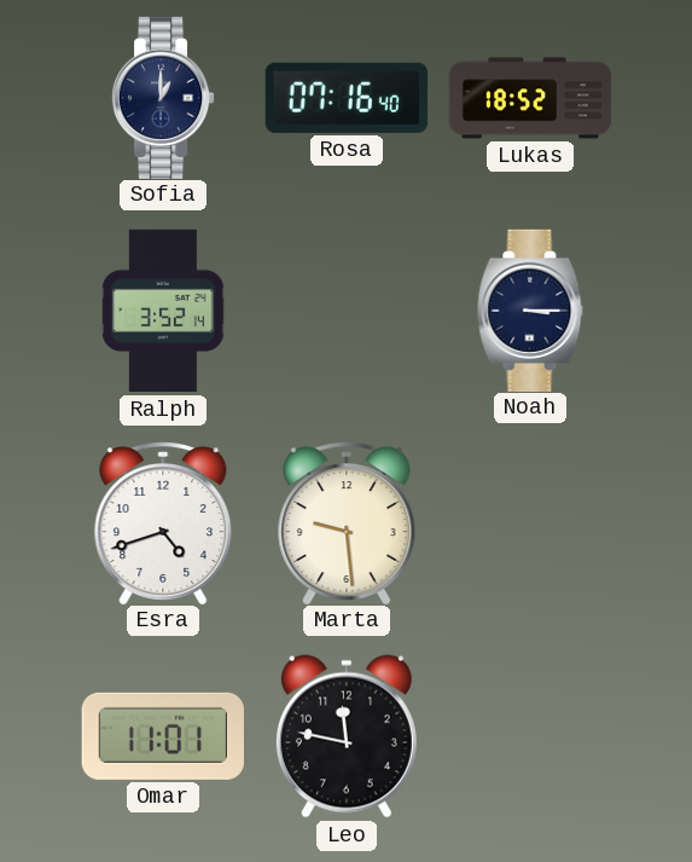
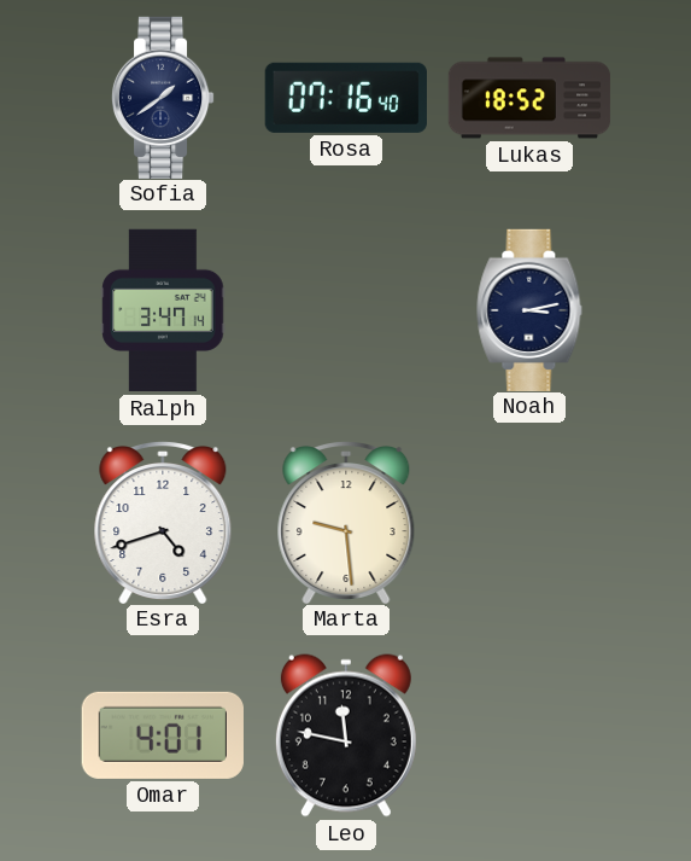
Sofia: 1:00 -> 1:39
Ralph: 3:52 -> 3:47
Noah: 3:15 -> 3:13
Omar: 11:01 -> 4:01
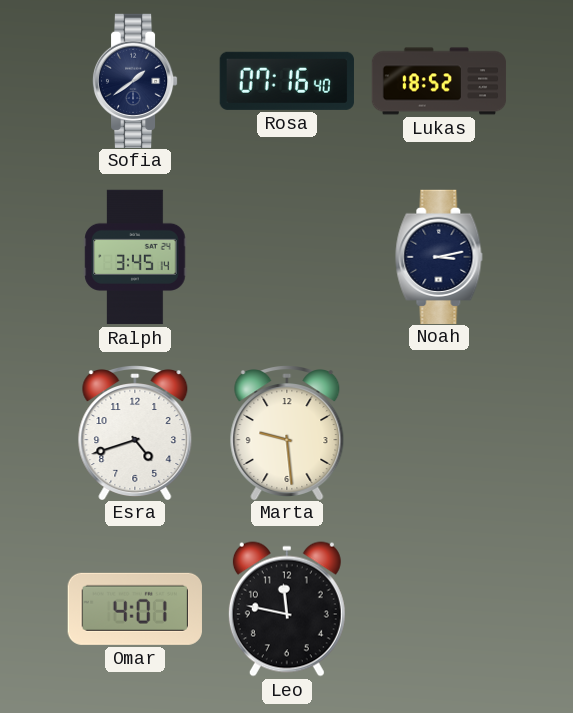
Ralph: 3:47 -> 3:45
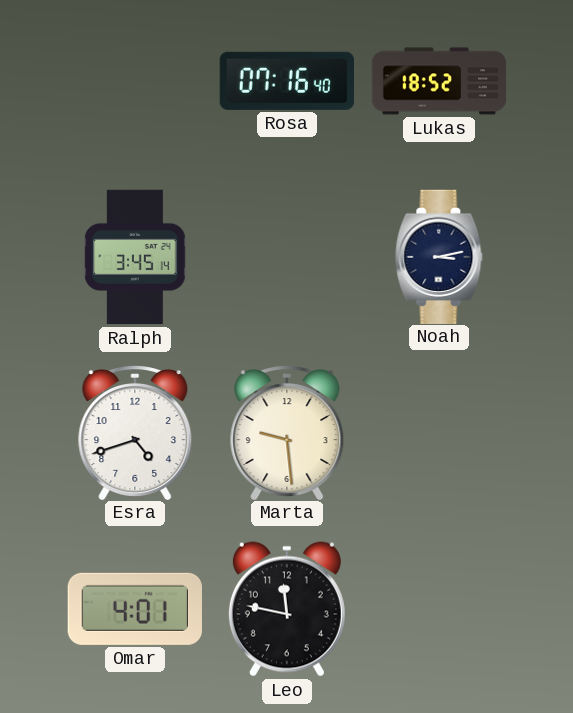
Sofia: 1:39 -> none
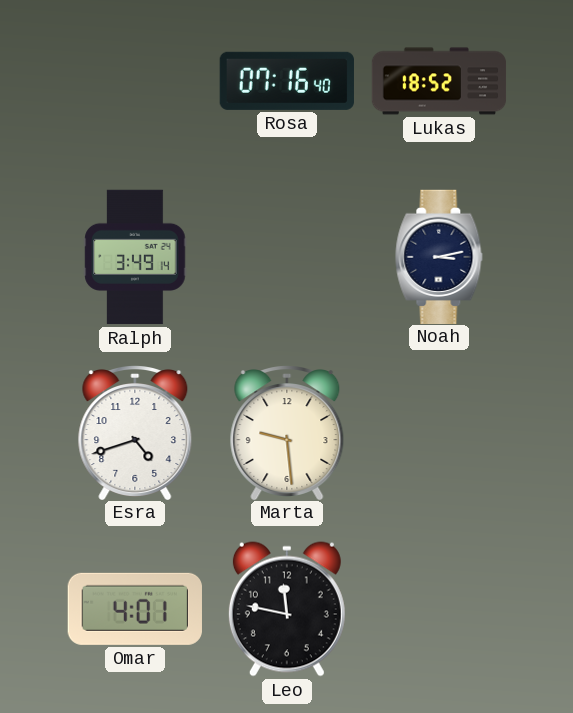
Ralph: 3:45 -> 3:49
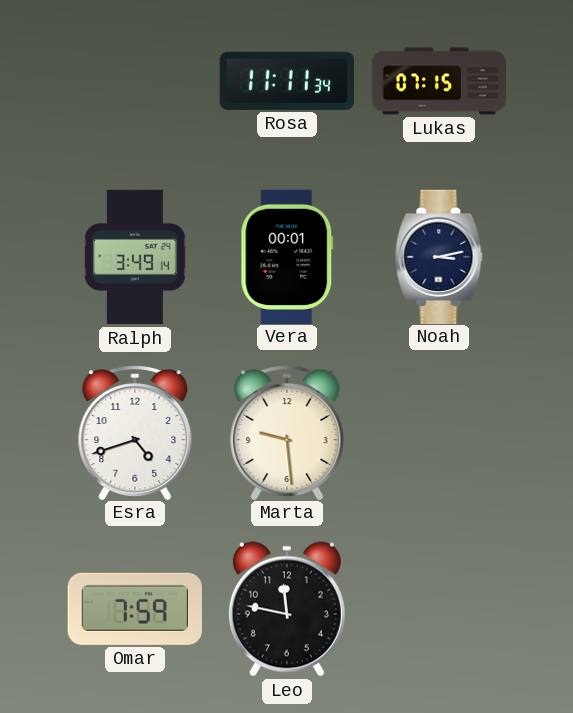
Rosa: 07:16 -> 11:11
Lukas: 18:52 -> 07:15
Vera: none -> 00:01
Omar: 4:01 -> 7:59
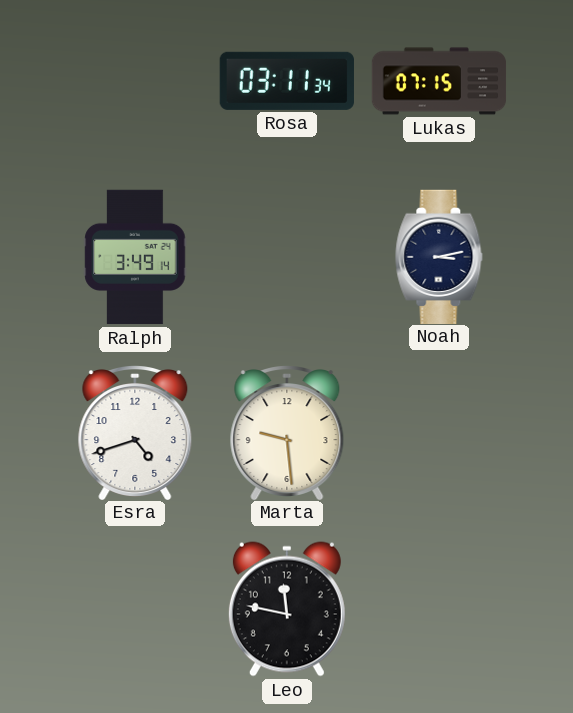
Rosa: 11:11 -> 03:11
Vera: 00:01 -> none
Omar: 7:59 -> none
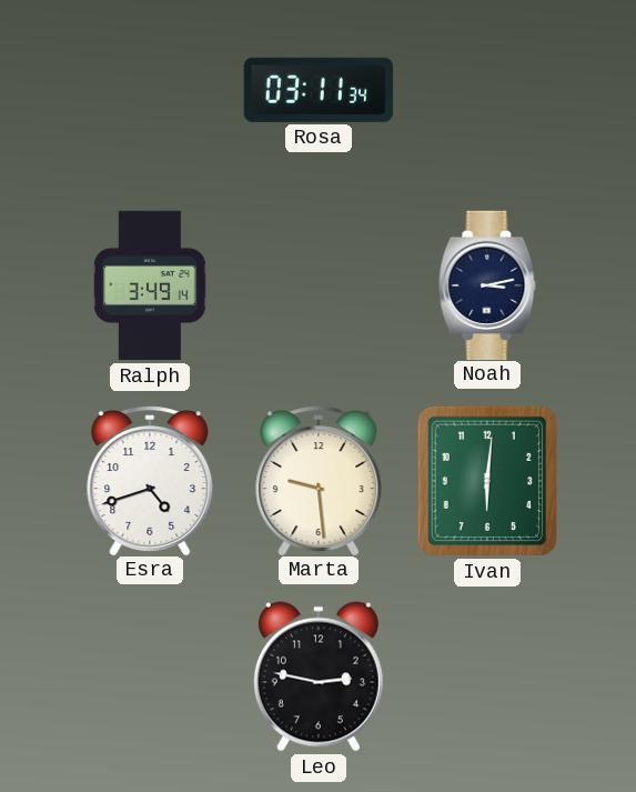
Lukas: 07:15 -> none
Ivan: none -> 6:01
Leo: 11:47 -> 2:47
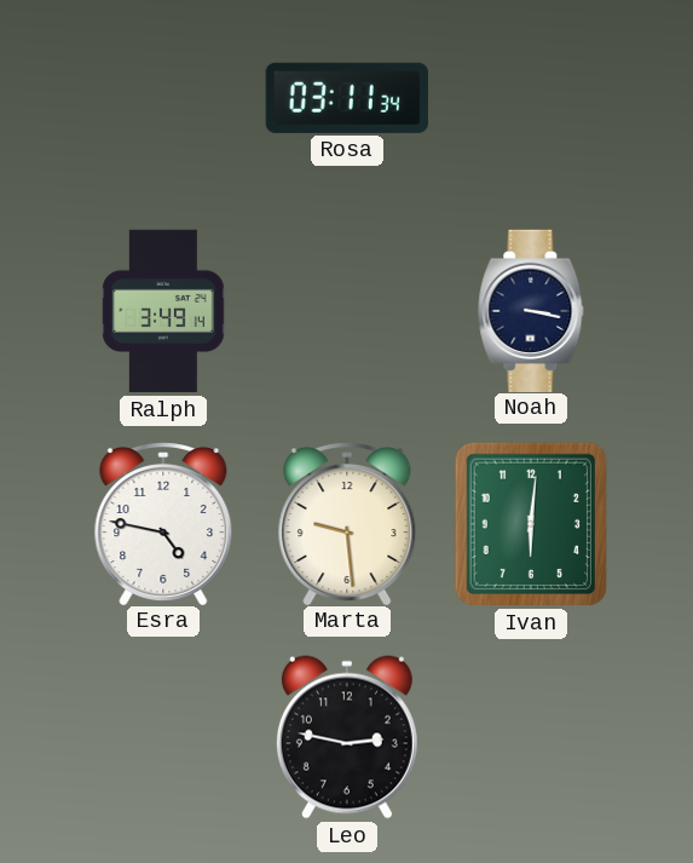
Noah: 3:13 -> 3:17
Esra: 4:42 -> 4:47
